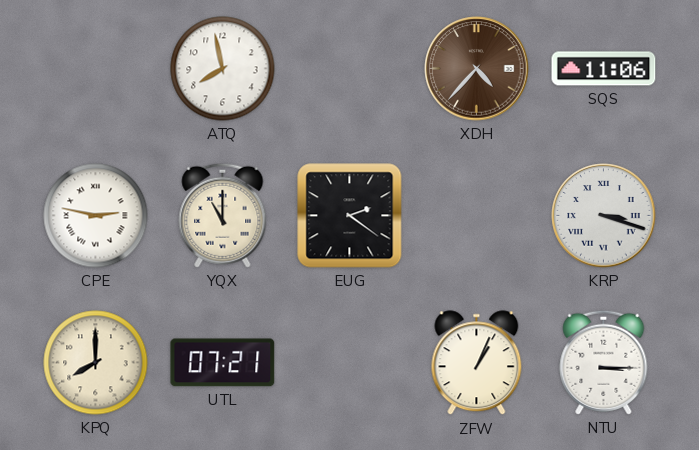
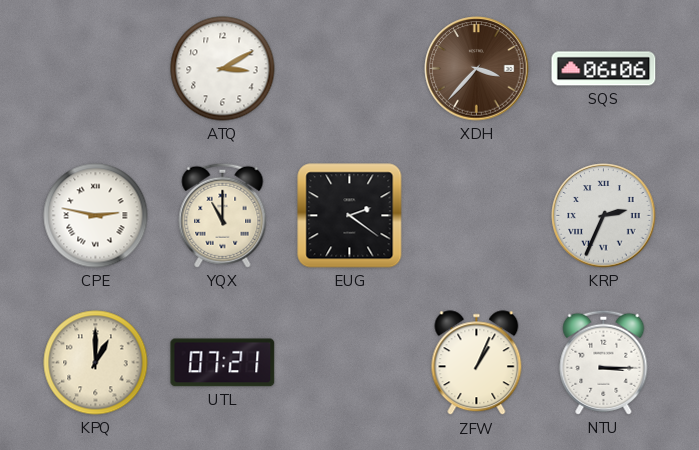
ATQ: 7:58 -> 3:10
XDH: 4:37 -> 3:37
SQS: 11:06 -> 06:06
KRP: 3:18 -> 2:34
KPQ: 8:00 -> 1:00
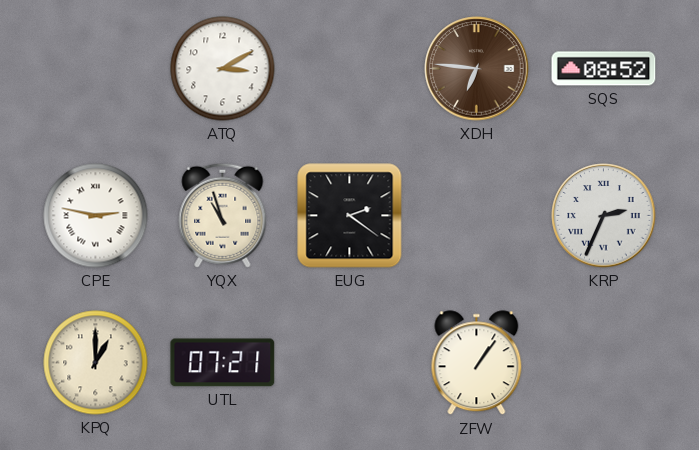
XDH: 3:37 -> 6:46
SQS: 06:06 -> 08:52
YQX: 11:00 -> 10:57
ZFW: 1:04 -> 1:06
NTU: 3:15 -> none
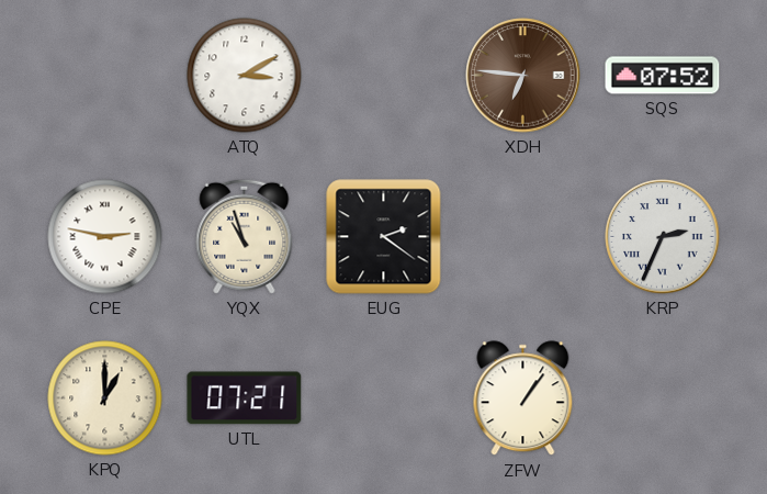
SQS: 08:52 -> 07:52
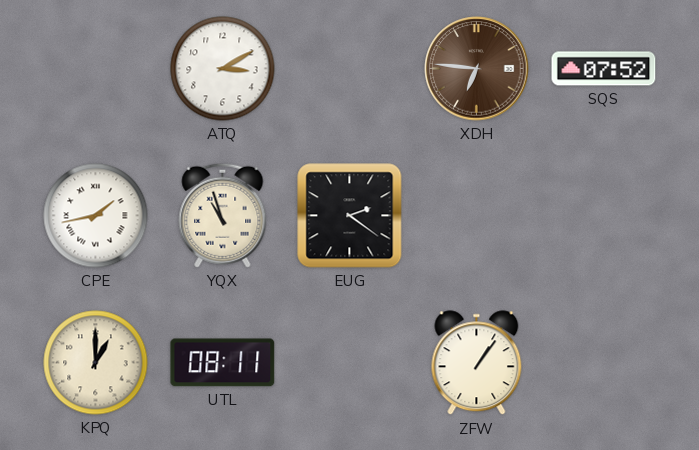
CPE: 2:47 -> 1:43
KRP: 2:34 -> none
UTL: 07:21 -> 08:11
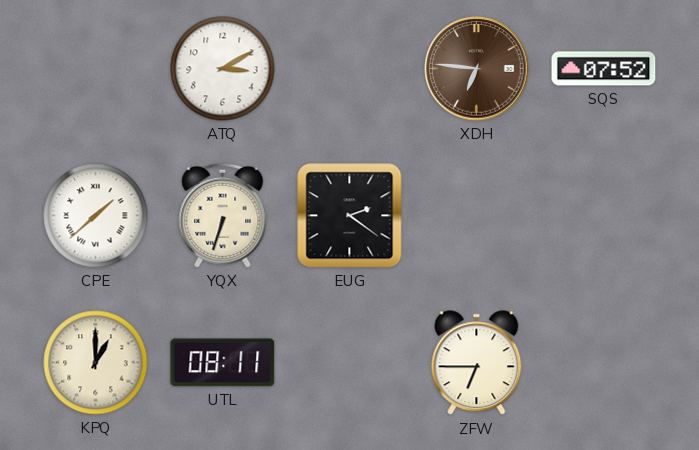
CPE: 1:43 -> 1:38
YQX: 10:57 -> 6:33
ZFW: 1:06 -> 6:45
